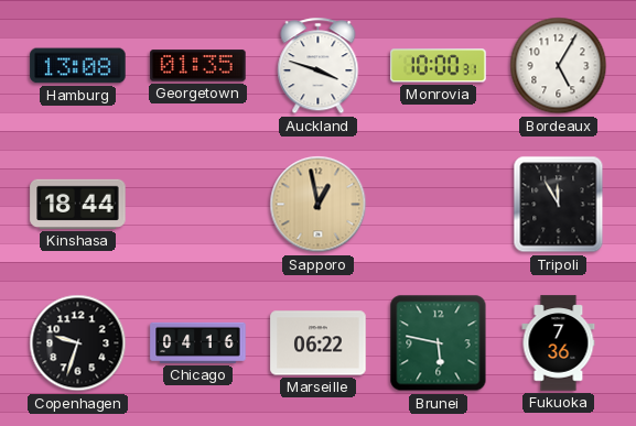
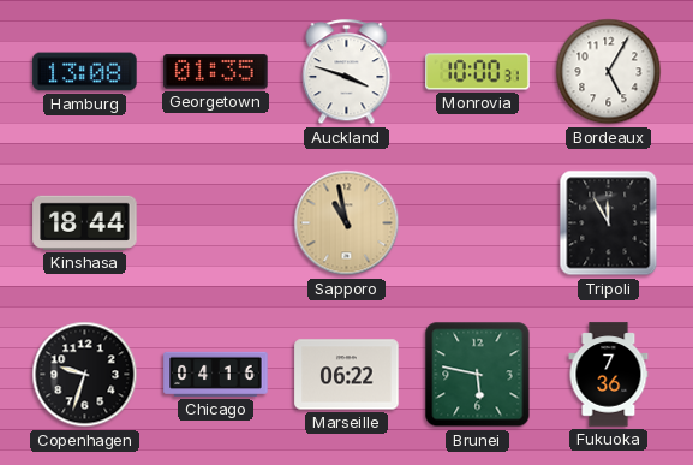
Sapporo: 12:58 -> 10:58
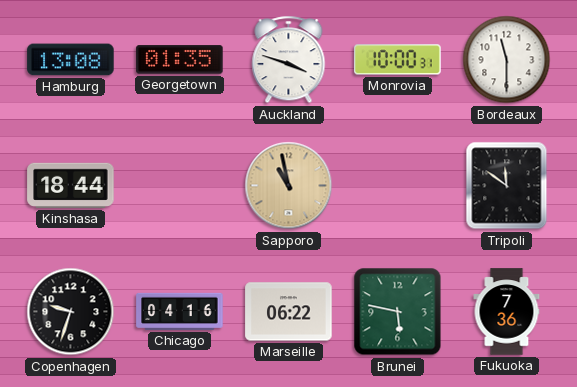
Bordeaux: 5:05 -> 11:30
Tripoli: 11:55 -> 11:51
